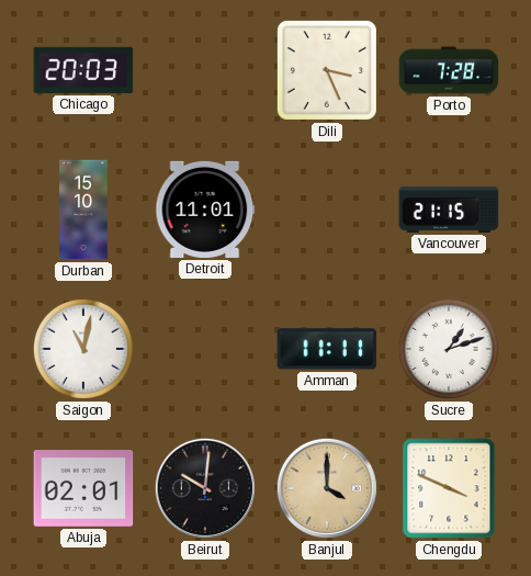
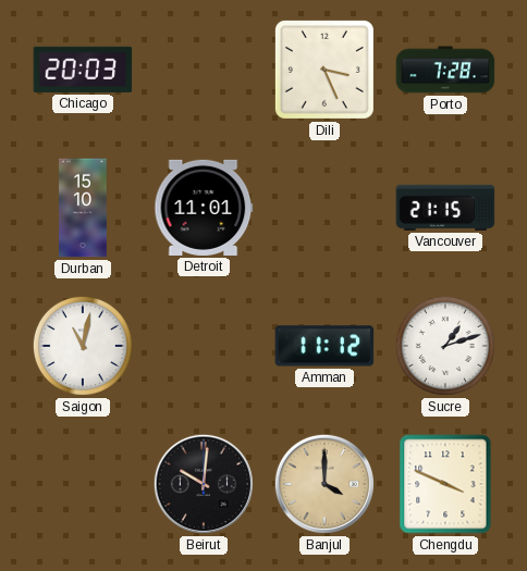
Amman: 11:11 -> 11:12
Abuja: 02:01 -> none
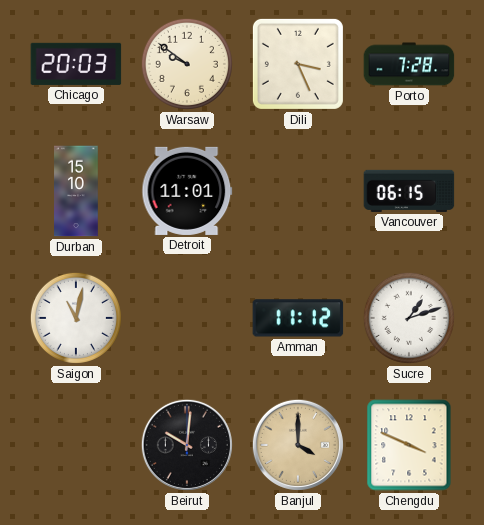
Warsaw: none -> 9:51
Vancouver: 21:15 -> 06:15
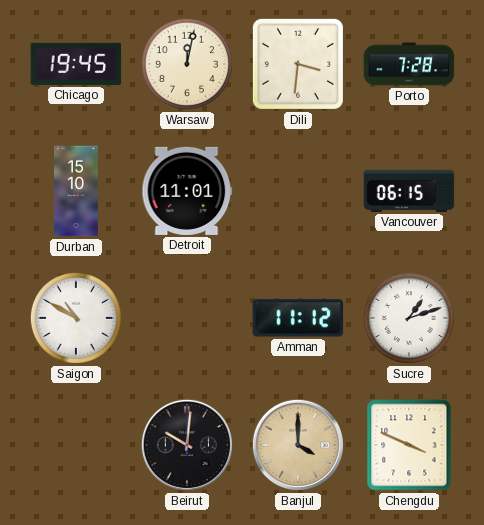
Chicago: 20:03 -> 19:45
Warsaw: 9:51 -> 12:02
Dili: 3:26 -> 3:31
Saigon: 11:02 -> 10:50
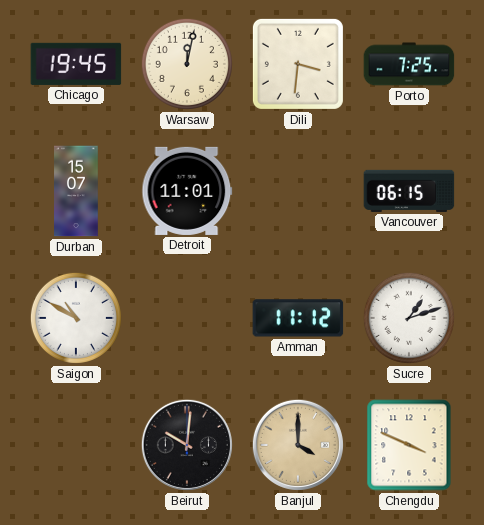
Porto: 7:28 -> 7:25
Durban: 15:10 -> 15:07
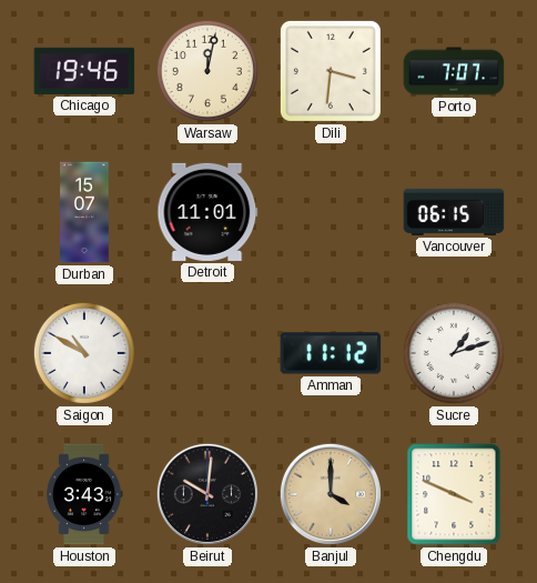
Chicago: 19:45 -> 19:46
Porto: 7:25 -> 7:07
Houston: none -> 3:43
